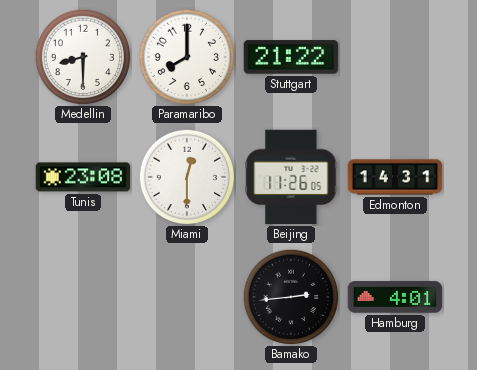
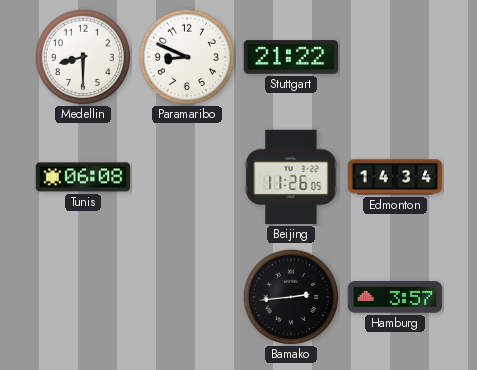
Paramaribo: 8:00 -> 8:49
Tunis: 23:08 -> 06:08
Miami: 12:30 -> none
Edmonton: 14:31 -> 14:34
Hamburg: 4:01 -> 3:57
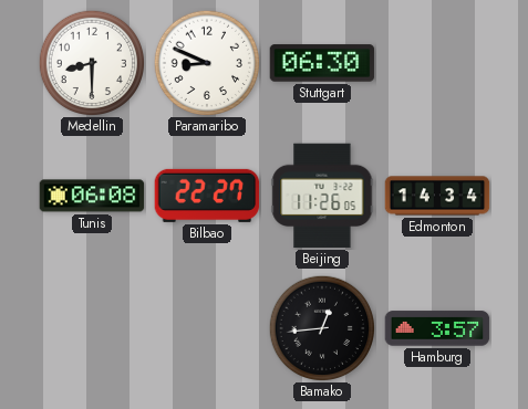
Stuttgart: 21:22 -> 06:30
Bilbao: none -> 22:27
Bamako: 2:44 -> 12:44
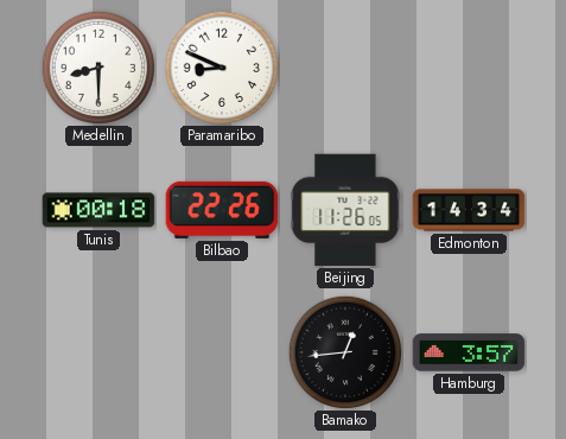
Stuttgart: 06:30 -> none
Tunis: 06:08 -> 00:18
Bilbao: 22:27 -> 22:26
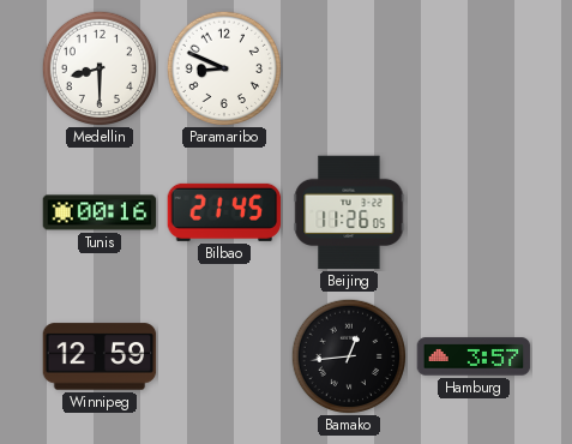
Tunis: 00:18 -> 00:16
Bilbao: 22:26 -> 21:45
Edmonton: 14:34 -> none
Winnipeg: none -> 12:59
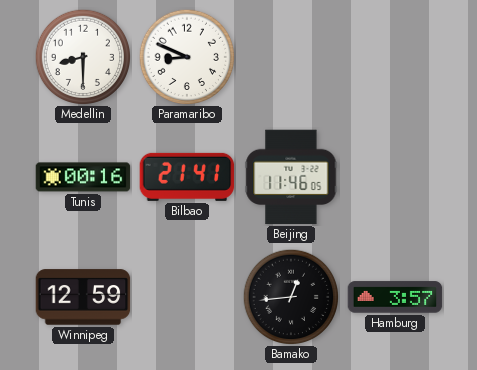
Bilbao: 21:45 -> 21:41
Beijing: 11:26 -> 11:46
